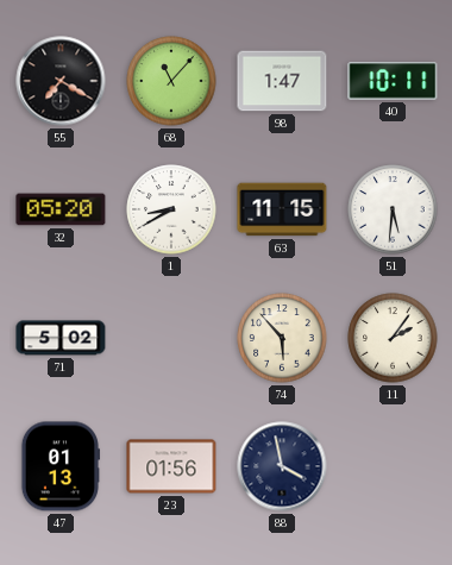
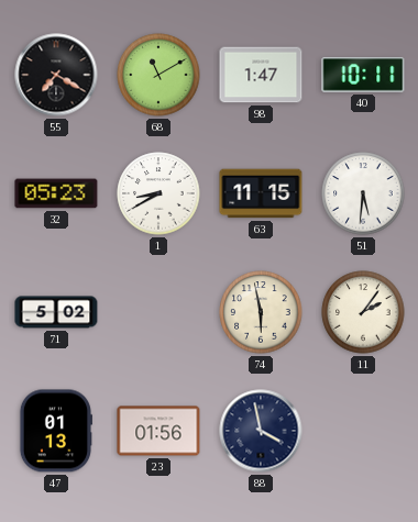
68: 11:07 -> 11:10
32: 05:20 -> 05:23
74: 5:53 -> 5:58
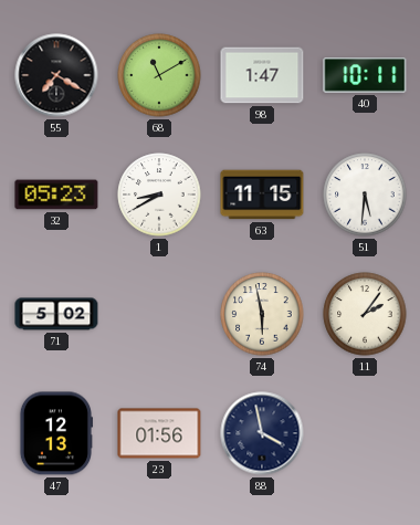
47: 01:13 -> 12:13
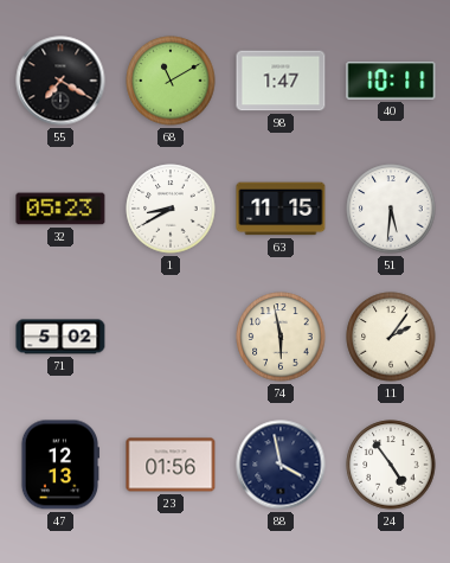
24: none -> 4:54
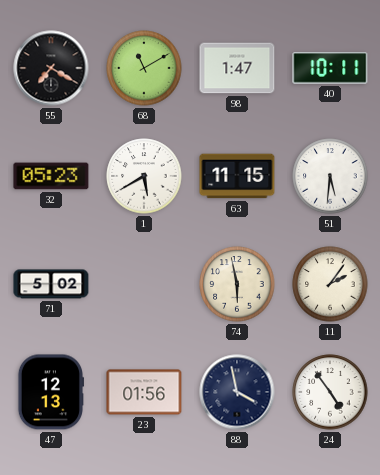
1: 8:40 -> 5:40
